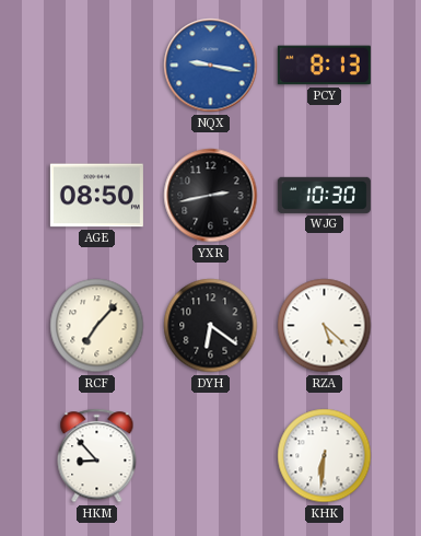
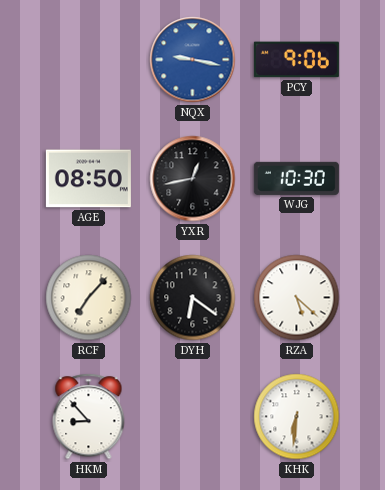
PCY: 8:13 -> 9:06
YXR: 2:43 -> 12:43
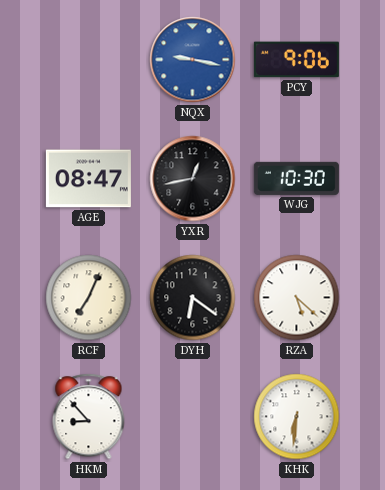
AGE: 08:50 -> 08:47
RCF: 7:07 -> 7:04
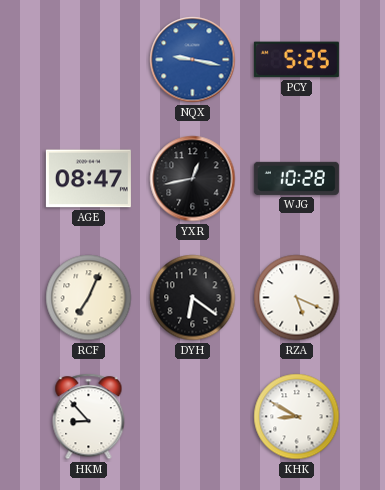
PCY: 9:06 -> 5:25
WJG: 10:30 -> 10:28
RZA: 5:22 -> 5:19
KHK: 6:31 -> 8:50
